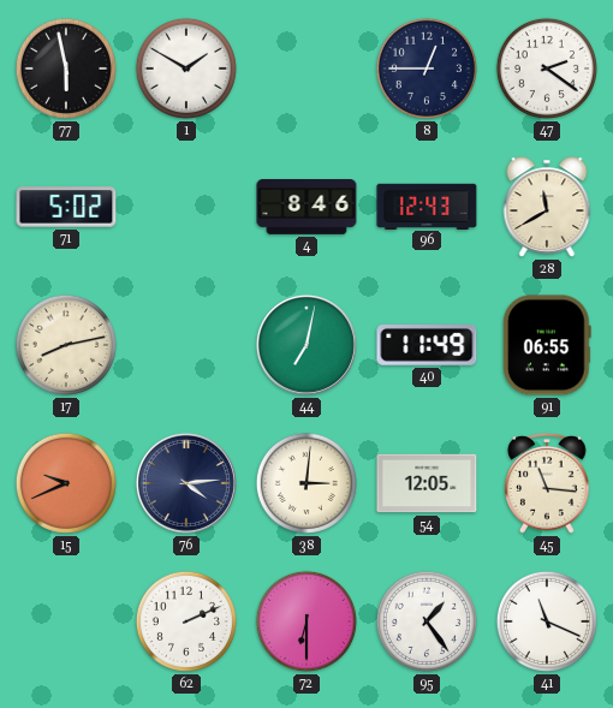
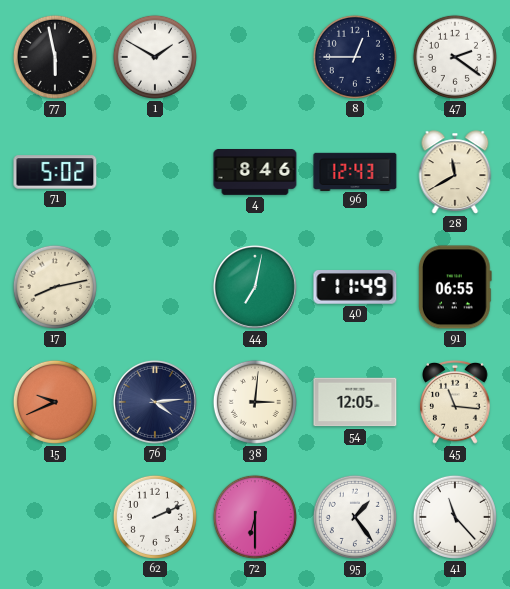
41: 11:19 -> 11:23
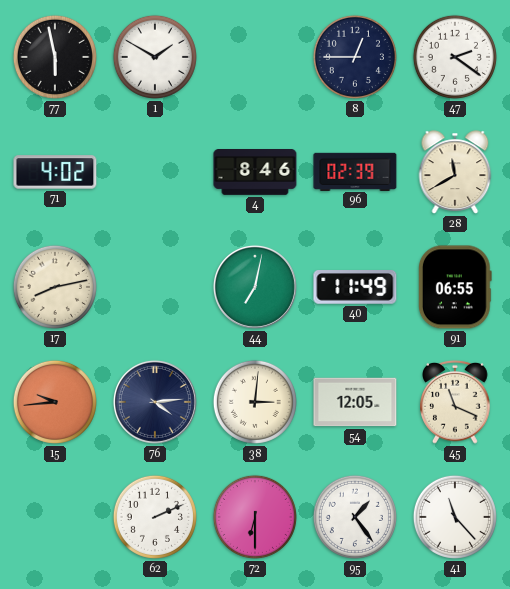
71: 5:02 -> 4:02
96: 12:43 -> 02:39
15: 9:41 -> 9:44
45: 11:16 -> 11:19
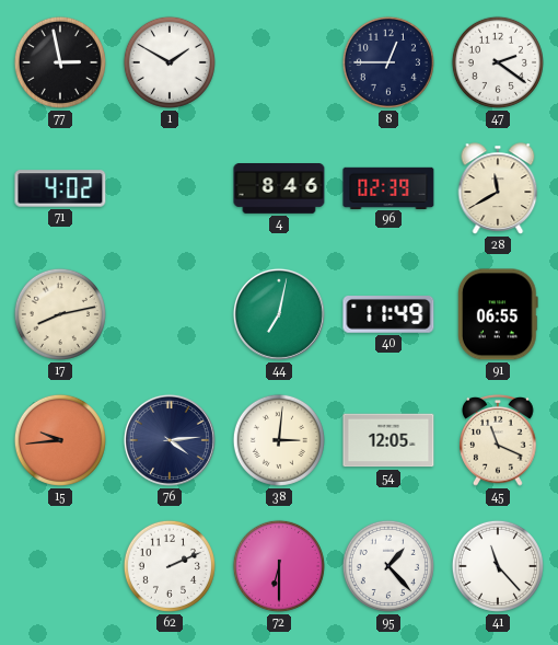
77: 5:58 -> 2:58
95: 1:24 -> 1:23
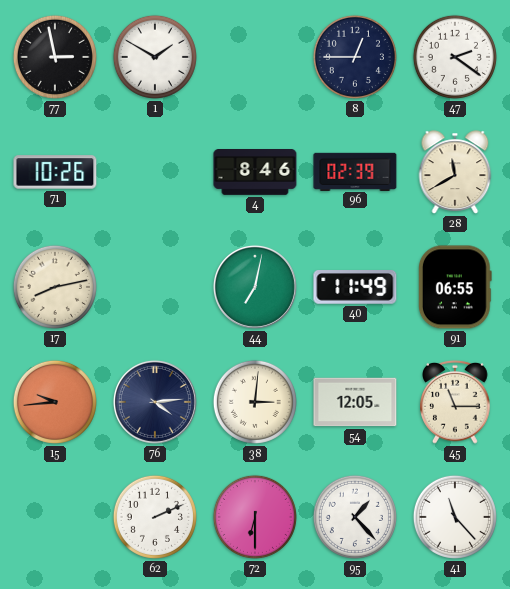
71: 4:02 -> 10:26
45: 11:19 -> 11:15
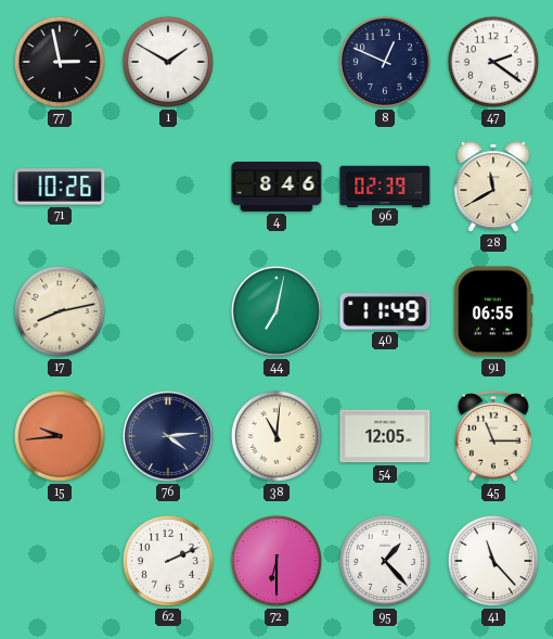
8: 12:45 -> 12:49
38: 3:01 -> 11:01
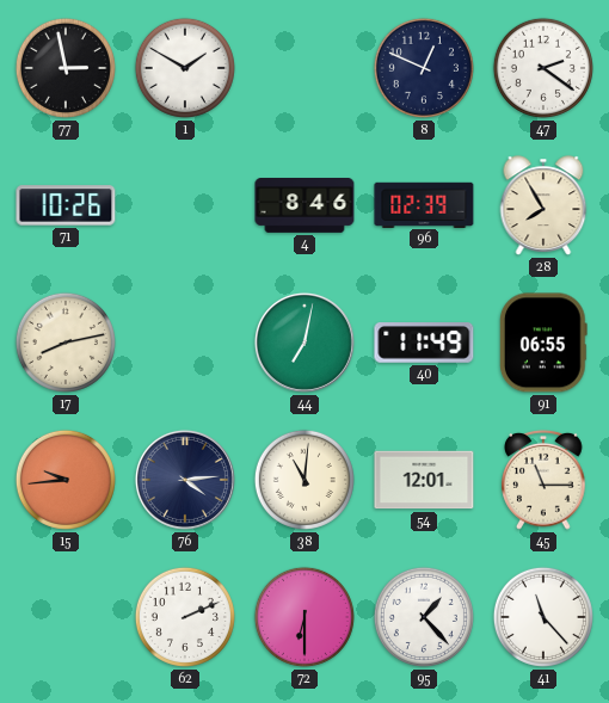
28: 11:40 -> 7:55
54: 12:05 -> 12:01
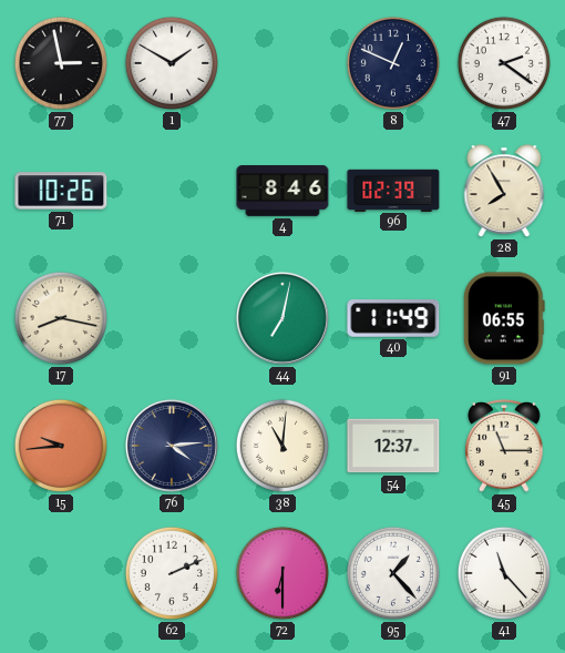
17: 8:13 -> 8:17
54: 12:01 -> 12:37
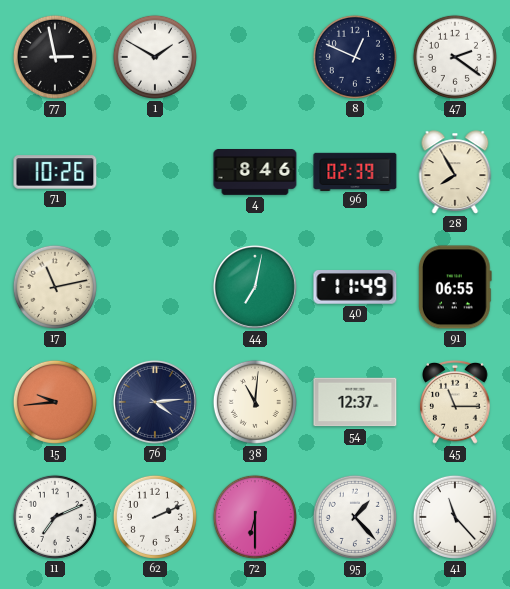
17: 8:17 -> 11:13
11: none -> 7:11
